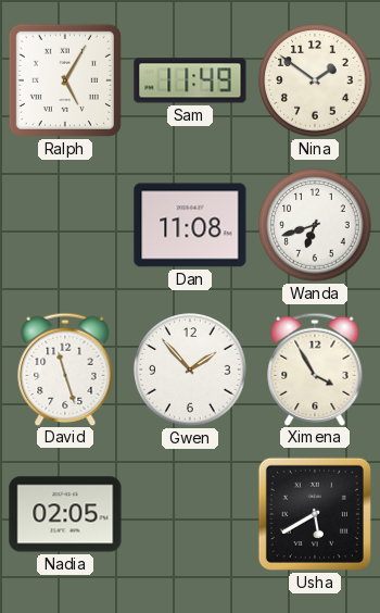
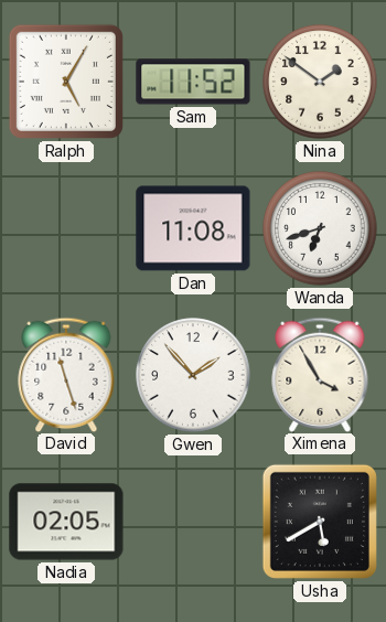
Sam: 11:49 -> 11:52
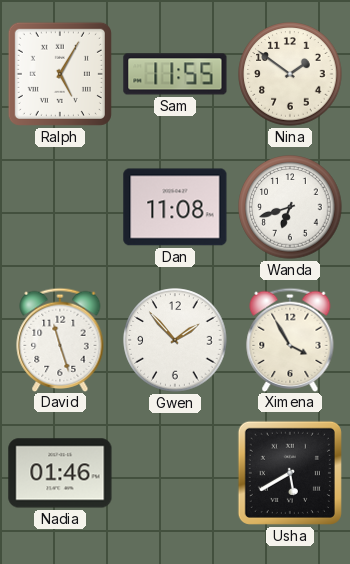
Sam: 11:52 -> 11:55
Nadia: 02:05 -> 01:46
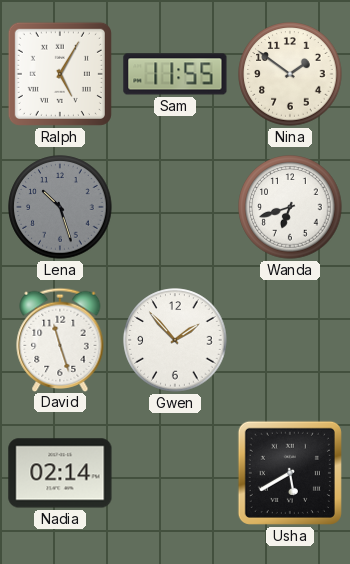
Lena: none -> 10:27
Dan: 11:08 -> none
Ximena: 3:55 -> none
Nadia: 01:46 -> 02:14
